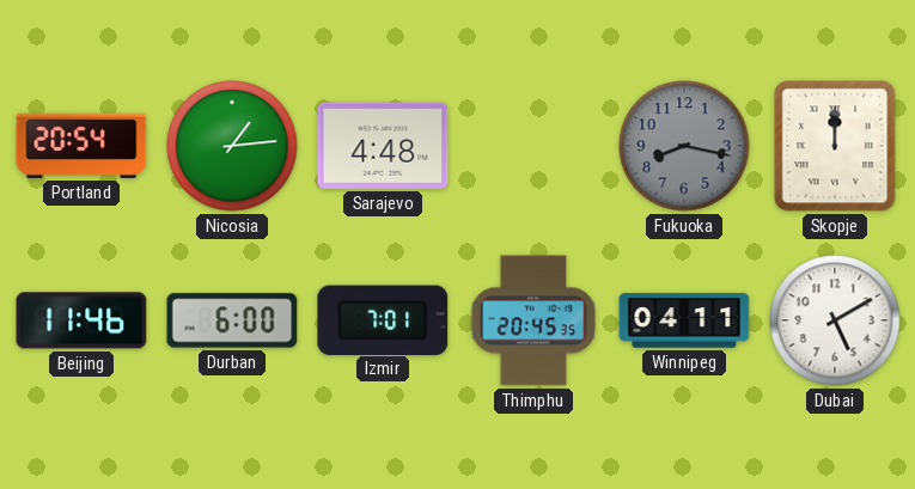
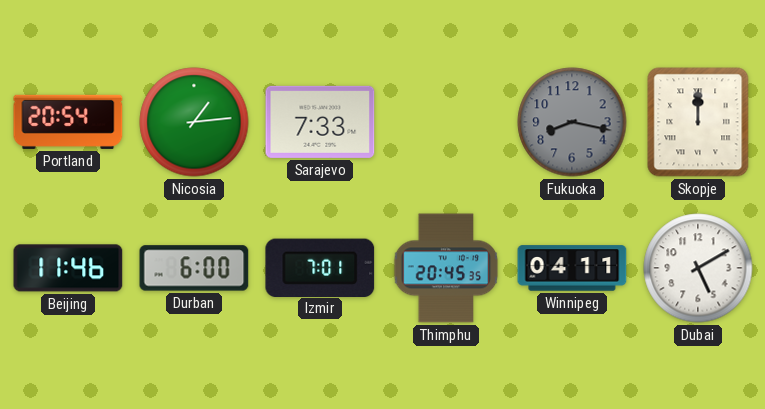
Sarajevo: 4:48 -> 7:33
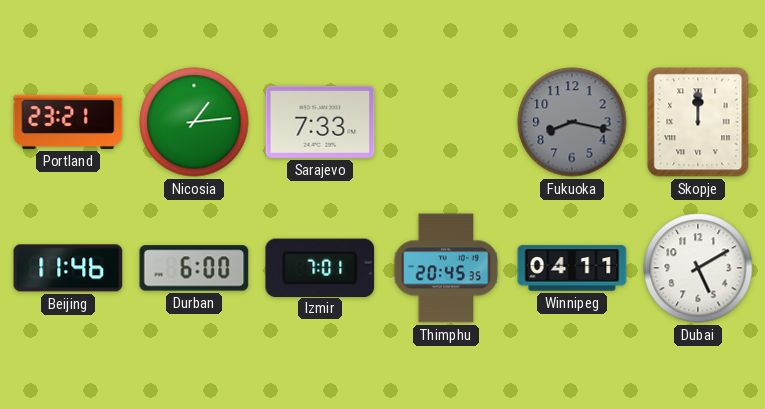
Portland: 20:54 -> 23:21
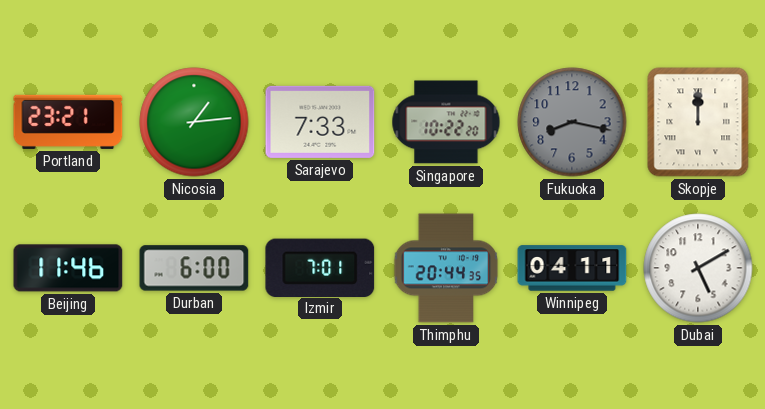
Singapore: none -> 10:22
Thimphu: 20:45 -> 20:44
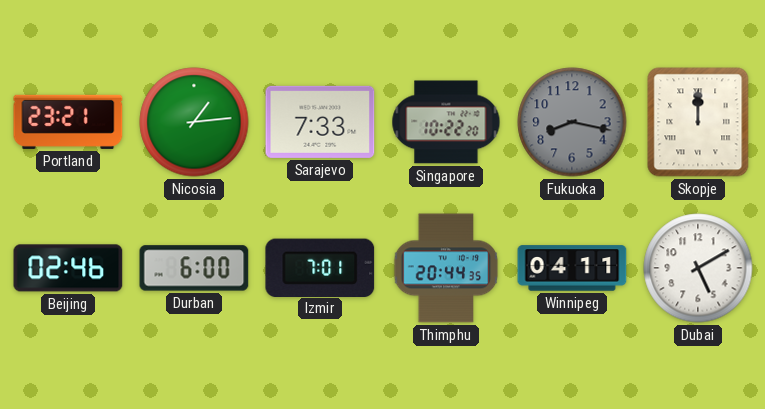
Beijing: 11:46 -> 02:46
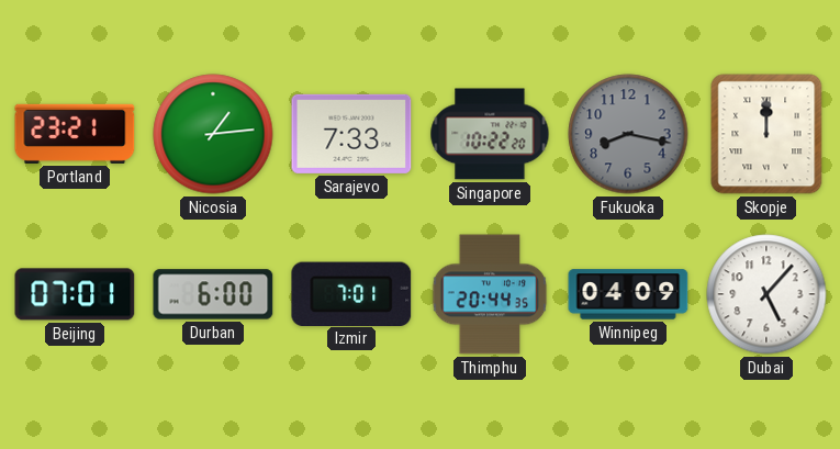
Beijing: 02:46 -> 07:01
Winnipeg: 04:11 -> 04:09
Dubai: 5:10 -> 5:07
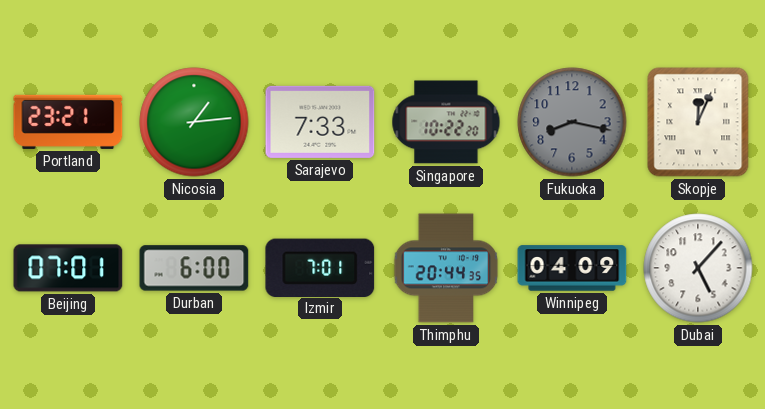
Skopje: 12:00 -> 12:04
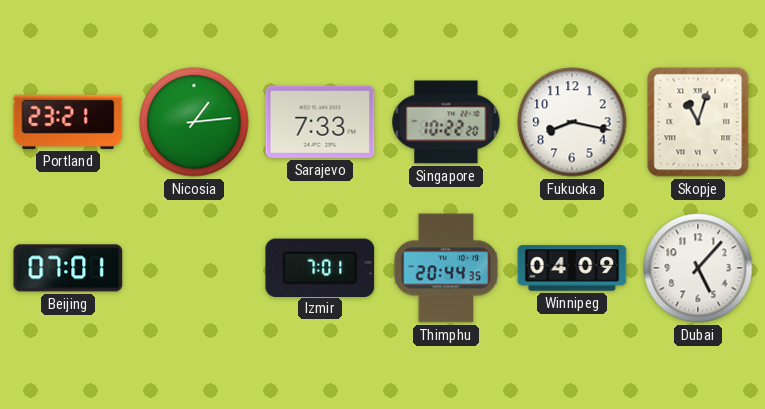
Fukuoka dial: grey -> white
Skopje: 12:04 -> 11:03
Durban: 6:00 -> none
